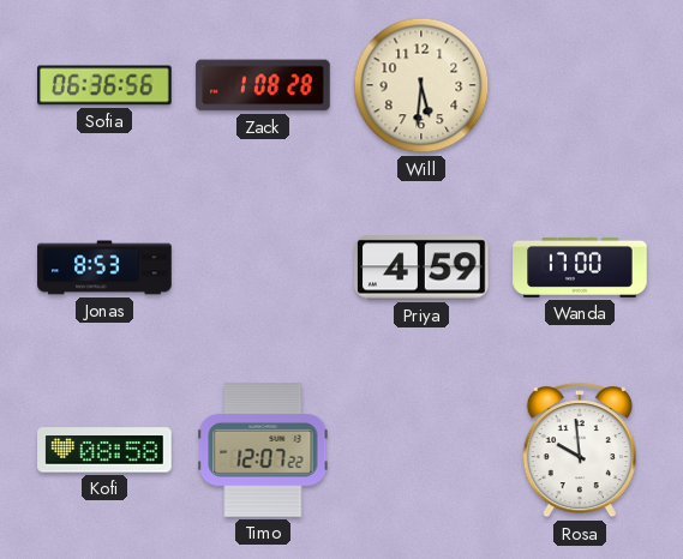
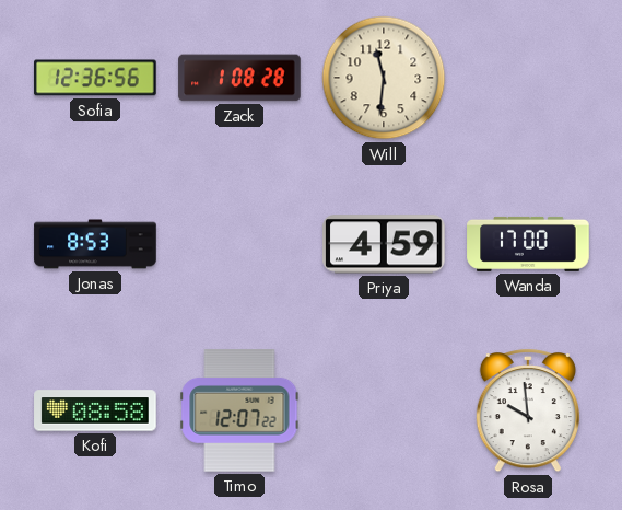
Sofia: 06:36 -> 12:36
Will: 5:31 -> 11:31
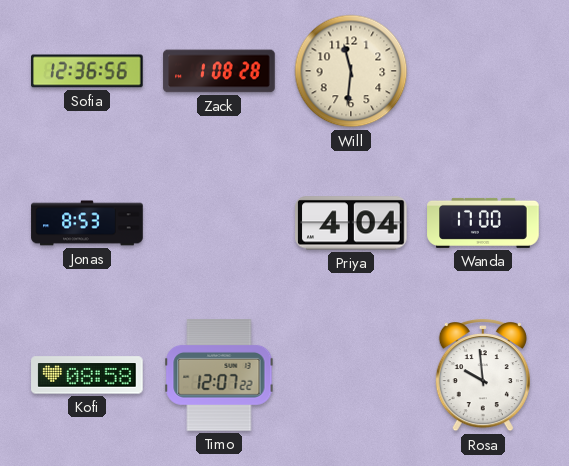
Priya: 4:59 -> 4:04
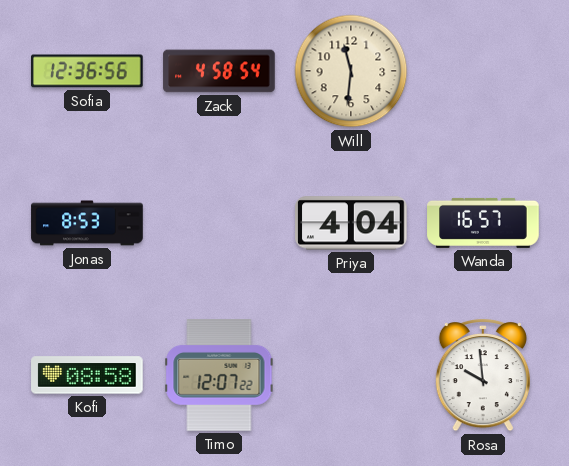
Zack: 1:08 -> 4:58
Wanda: 17:00 -> 16:57
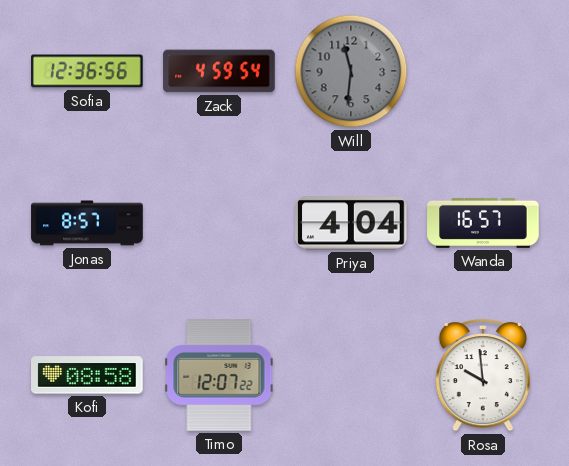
Zack: 4:58 -> 4:59
Will dial: cream -> grey
Jonas: 8:53 -> 8:57
